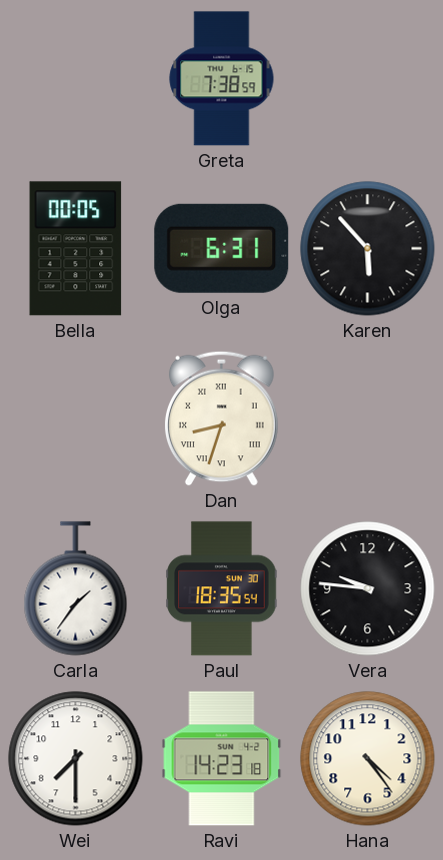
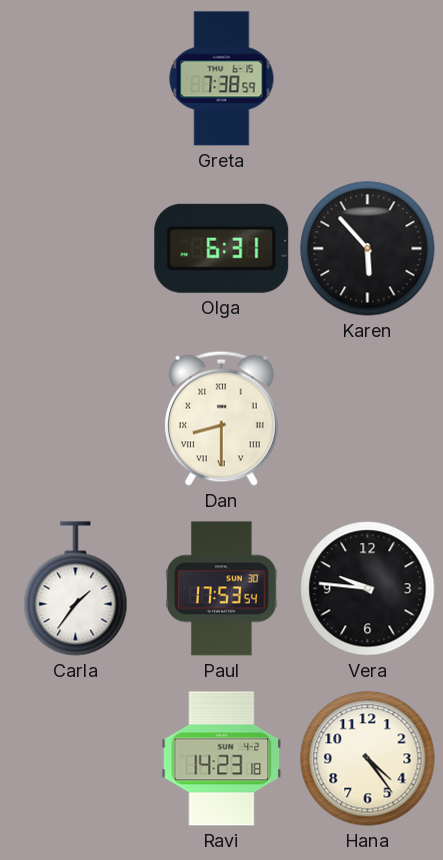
Bella: 00:05 -> none
Dan: 8:33 -> 8:30
Paul: 18:35 -> 17:53
Wei: 7:30 -> none
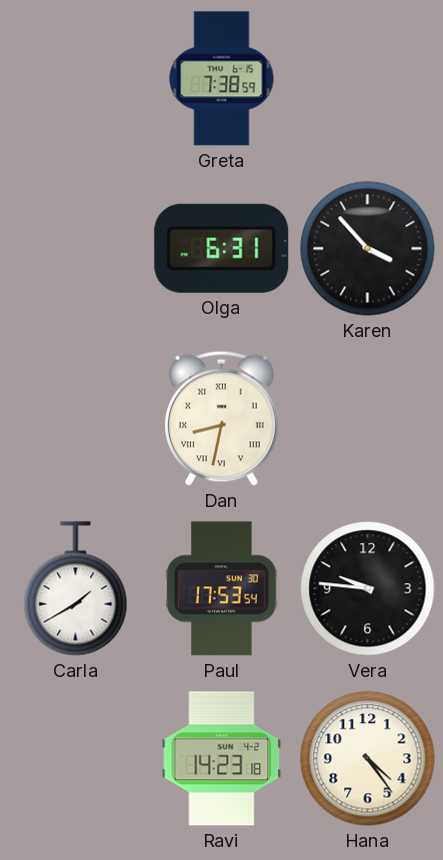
Karen: 5:53 -> 3:53
Dan: 8:30 -> 8:32
Carla: 1:36 -> 1:40
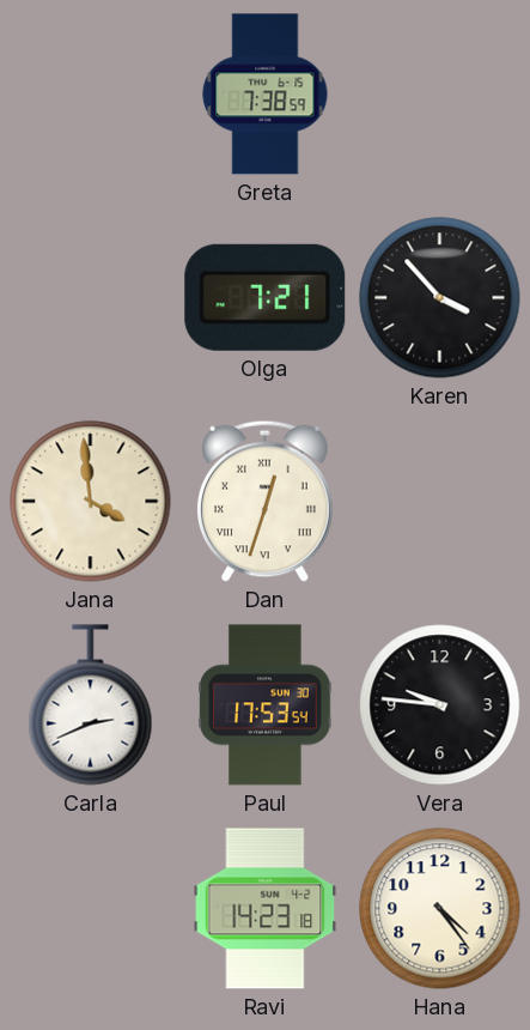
Olga: 6:31 -> 7:21
Jana: none -> 3:59
Dan: 8:32 -> 12:33
Carla: 1:40 -> 2:41
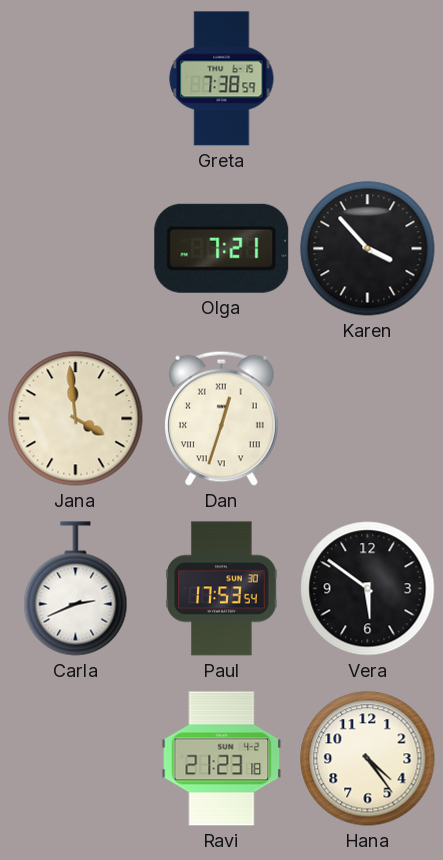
Vera: 9:46 -> 5:51
Ravi: 14:23 -> 21:23
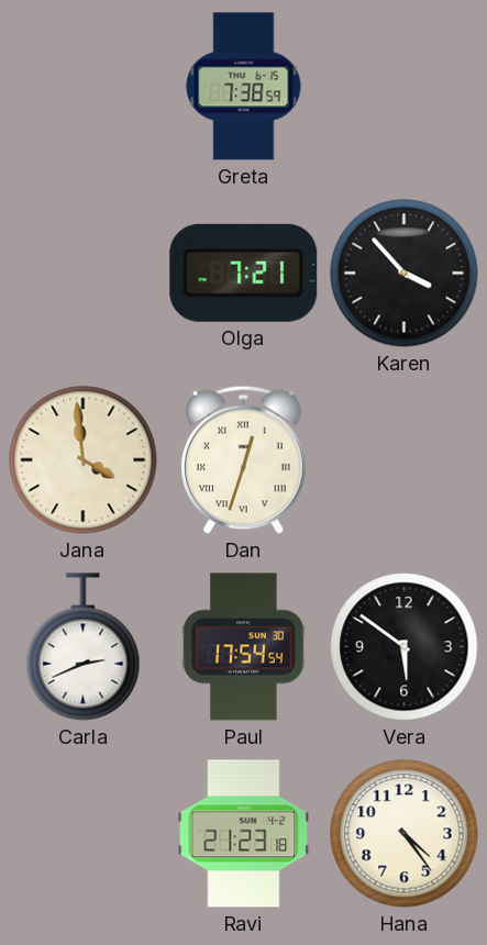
Paul: 17:53 -> 17:54
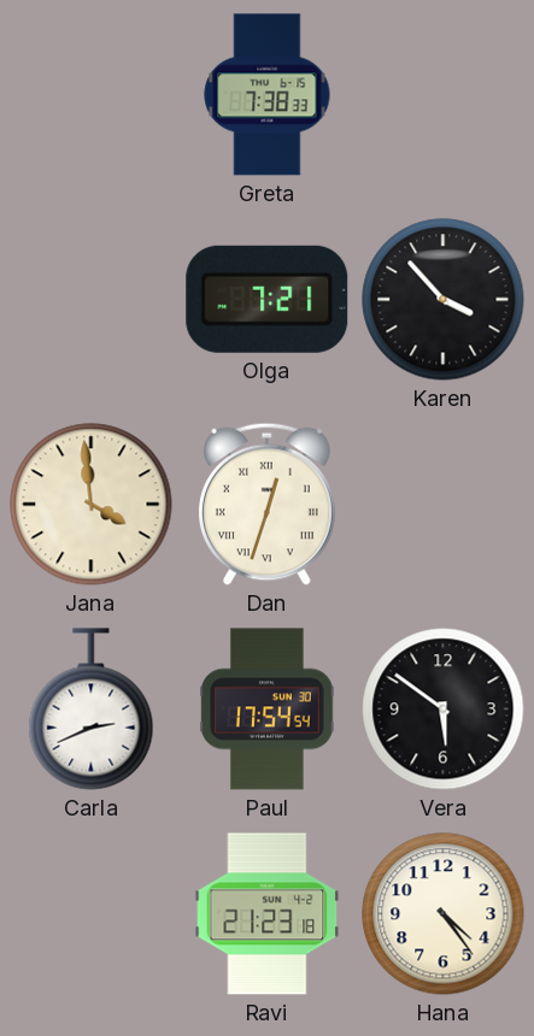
Greta: 7:38:59 -> 7:38:33
